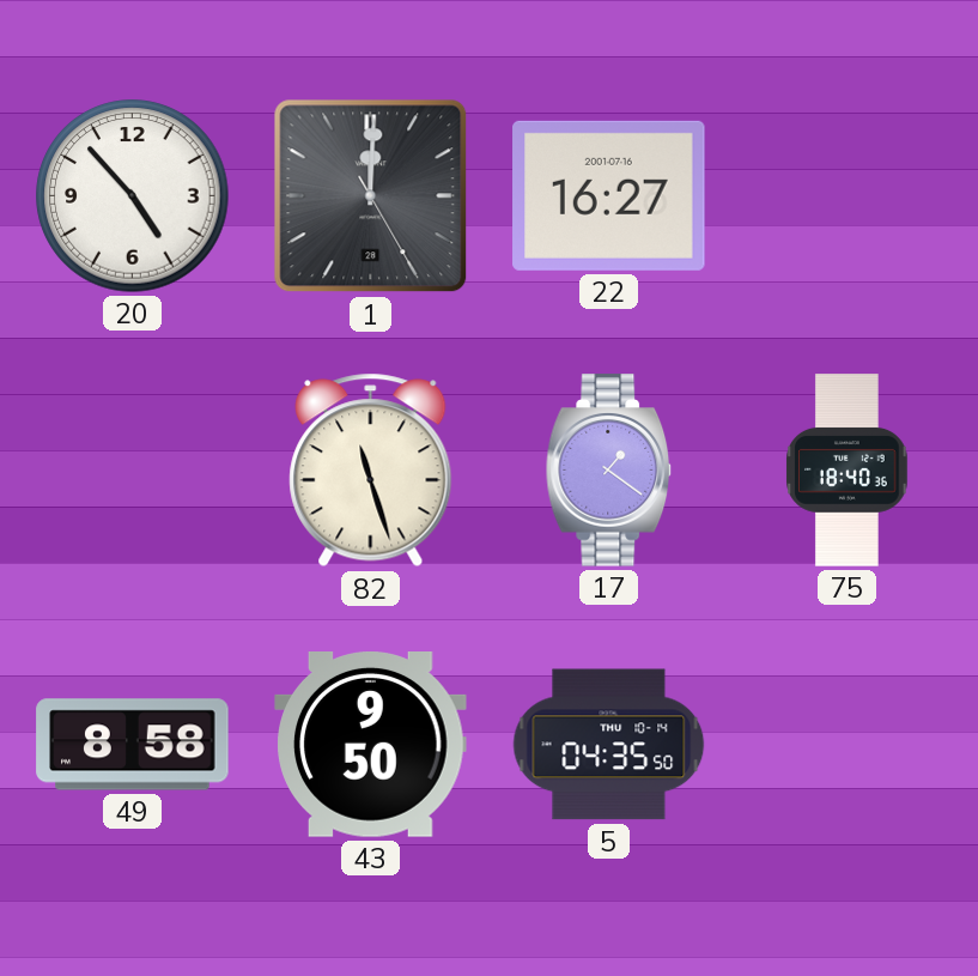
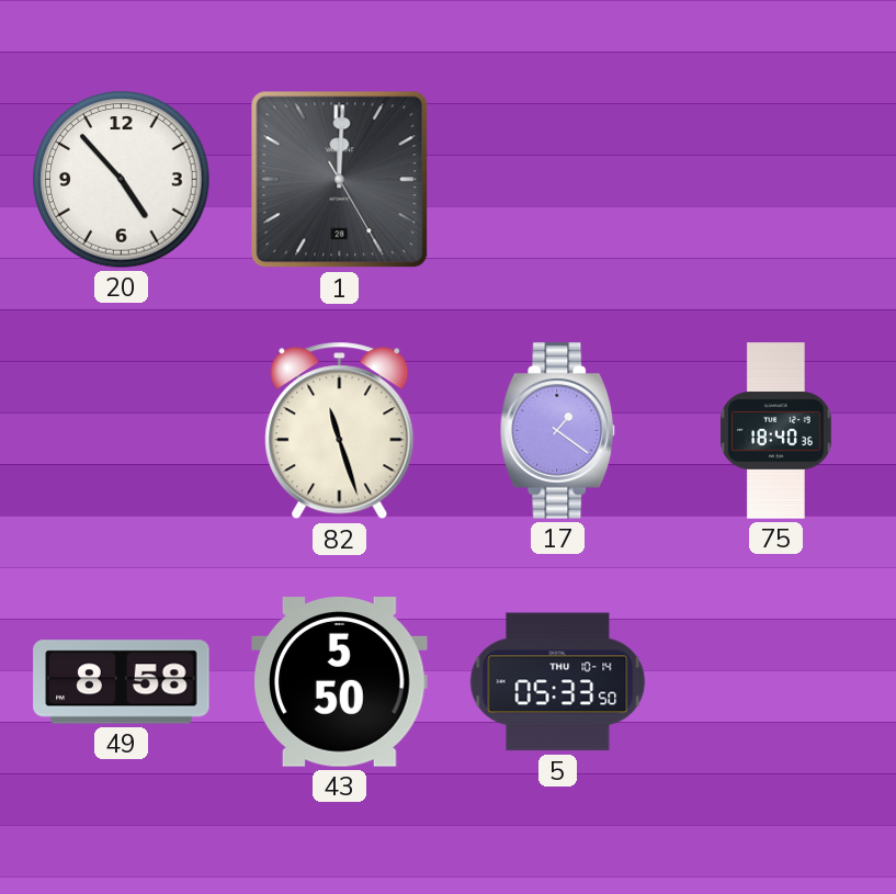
22: 16:27 -> none
43: 9:50 -> 5:50
5: 04:35 -> 05:33
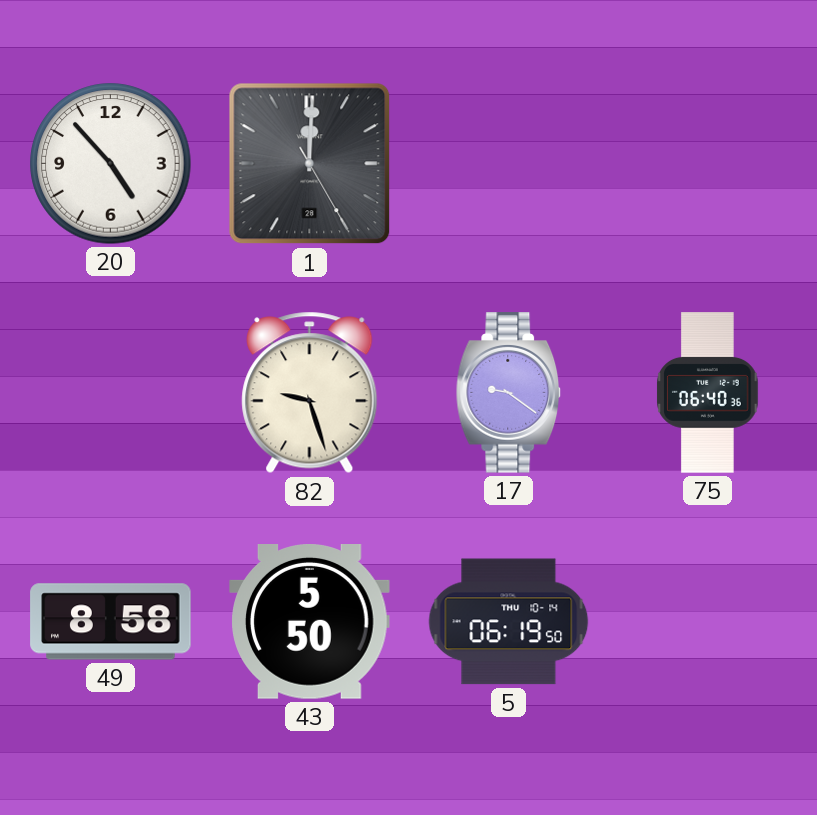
82: 11:27 -> 9:27
17: 1:21 -> 9:21
75: 18:40 -> 06:40
5: 05:33 -> 06:19
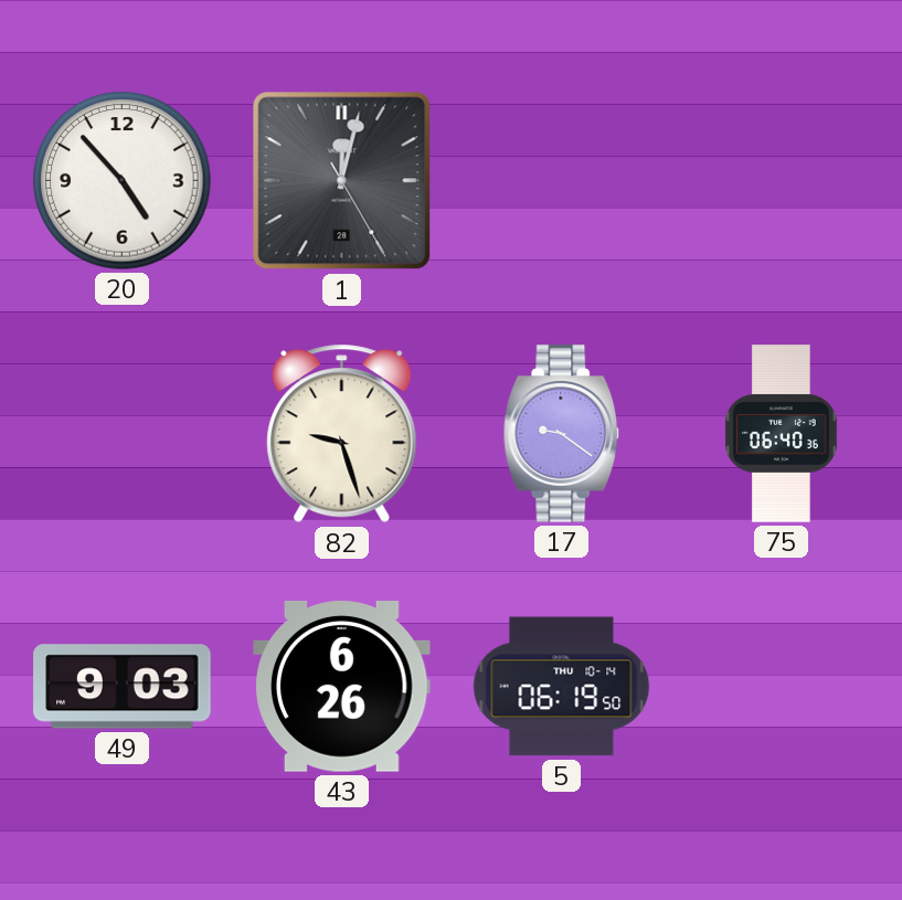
1: 12:00 -> 12:02
49: 8:58 -> 9:03
43: 5:50 -> 6:26
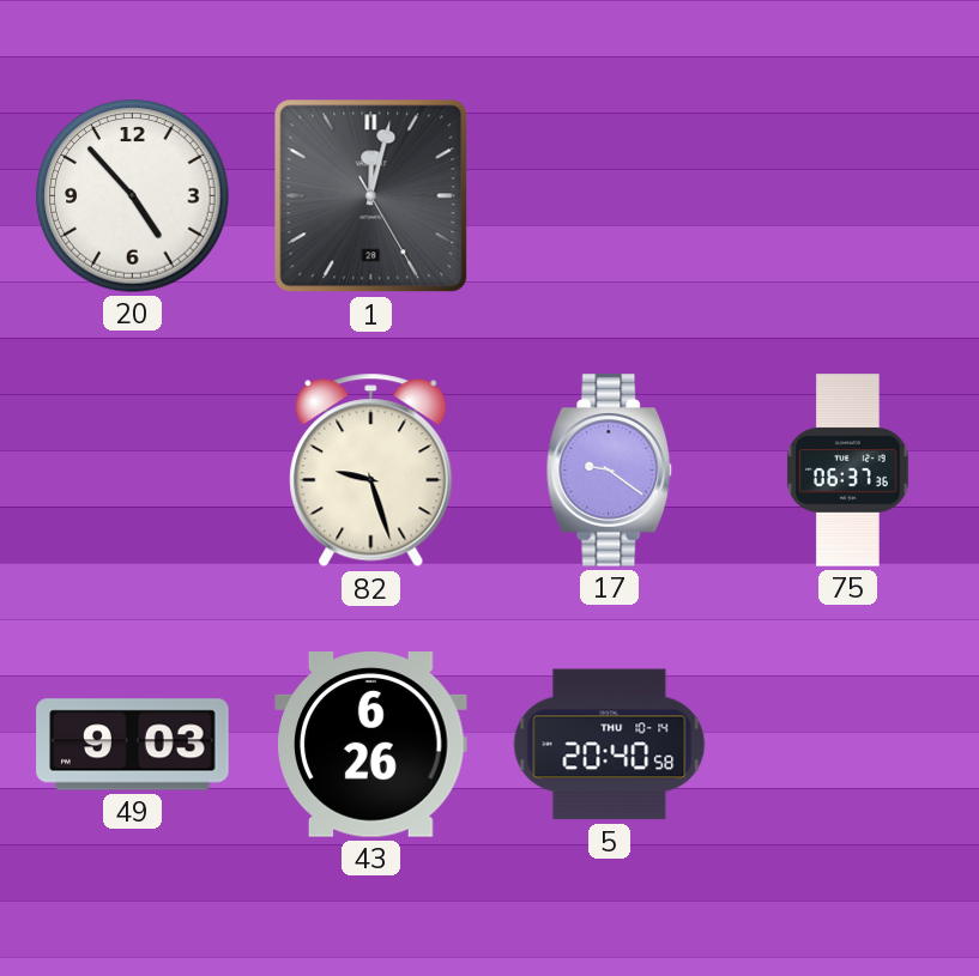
75: 06:40 -> 06:37
5: 06:19 -> 20:40
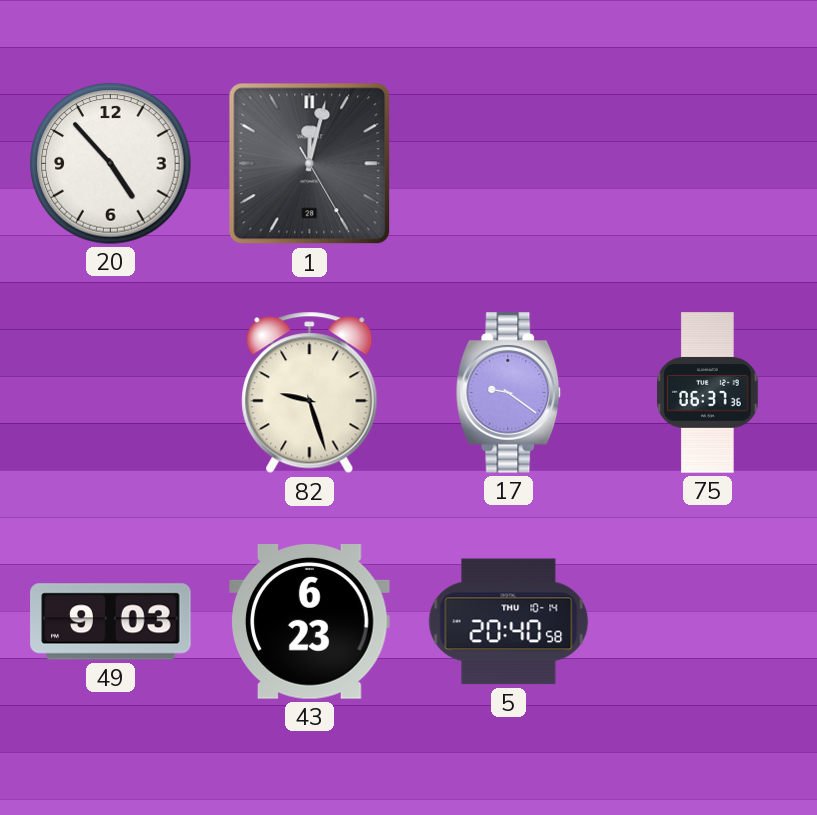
43: 6:26 -> 6:23
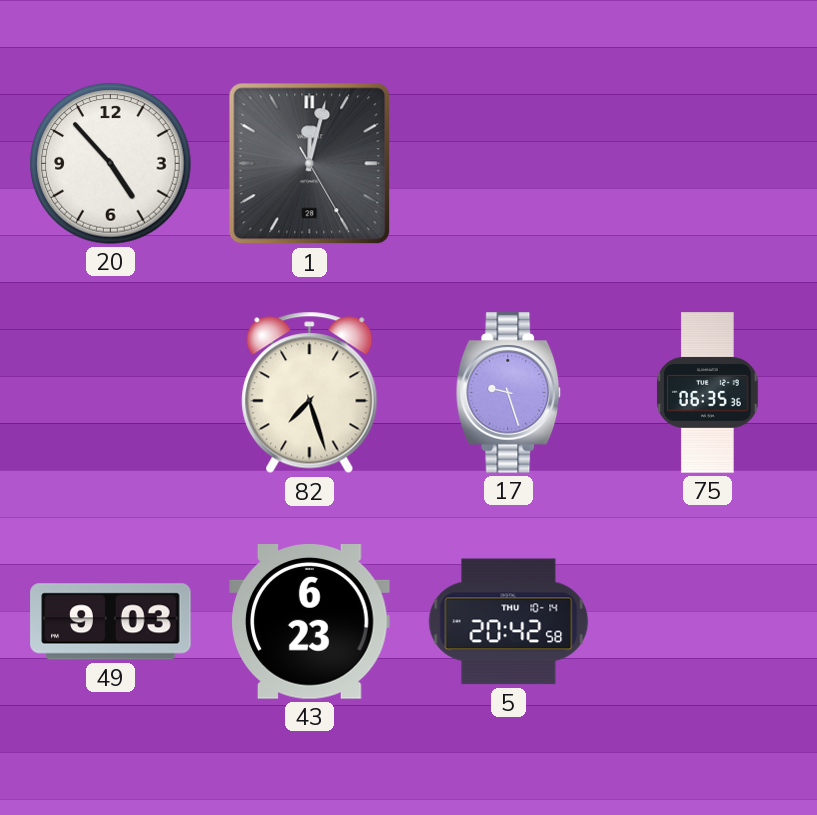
82: 9:27 -> 7:27
17: 9:21 -> 9:27
75: 06:37 -> 06:35
5: 20:40 -> 20:42
